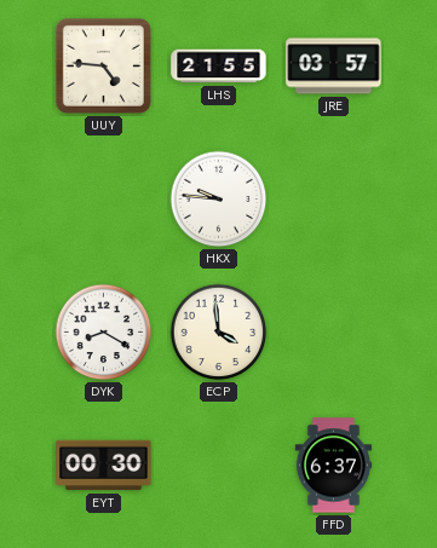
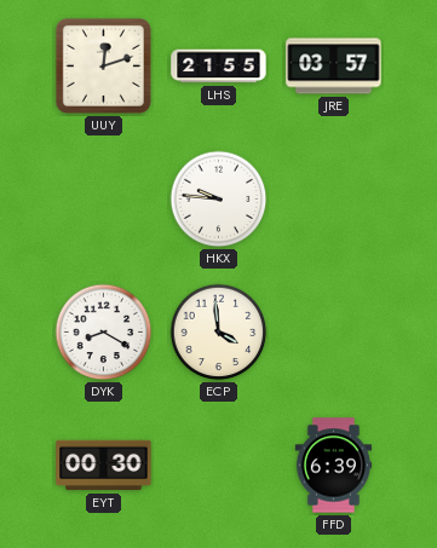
UUY: 4:46 -> 12:12
FFD: 6:37 -> 6:39
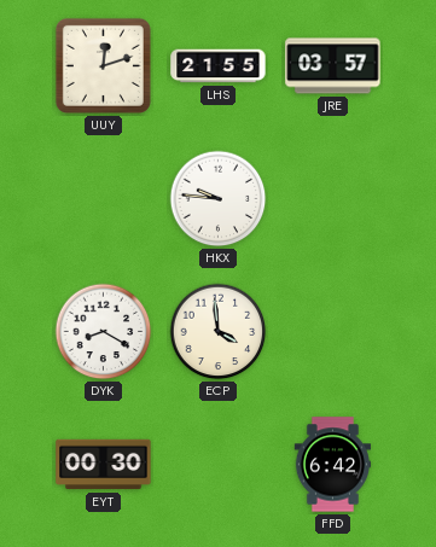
FFD: 6:39 -> 6:42
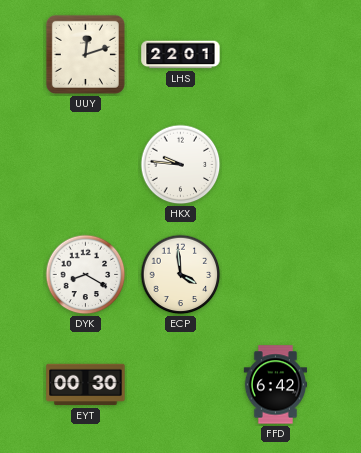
LHS: 21:55 -> 22:01
JRE: 03:57 -> none
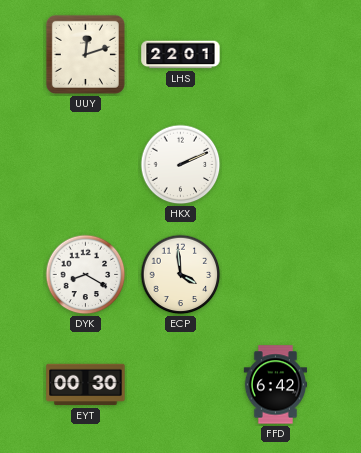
HKX: 9:46 -> 2:11
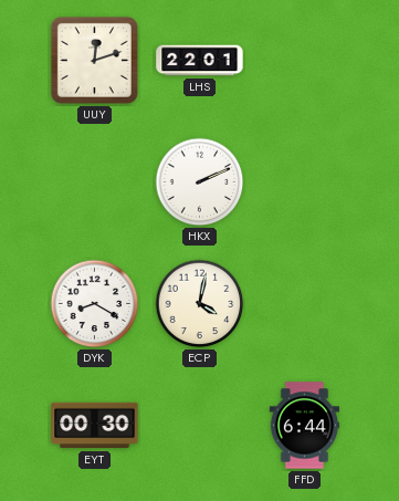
ECP: 3:59 -> 4:02
FFD: 6:42 -> 6:44
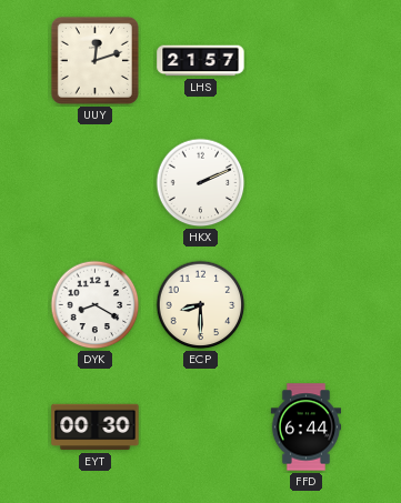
LHS: 22:01 -> 21:57
ECP: 4:02 -> 8:30
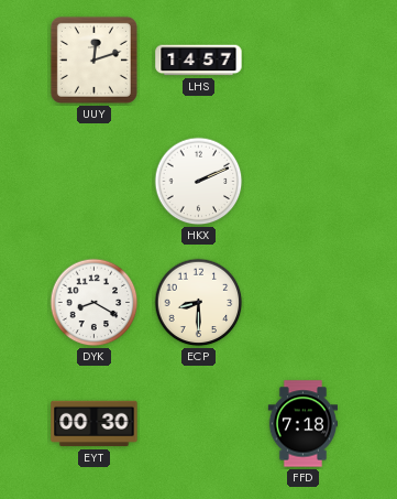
LHS: 21:57 -> 14:57
FFD: 6:44 -> 7:18
